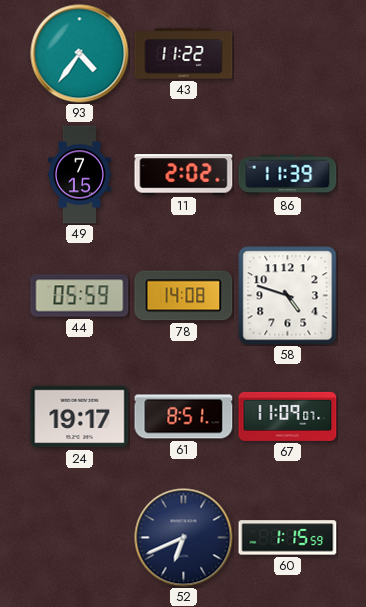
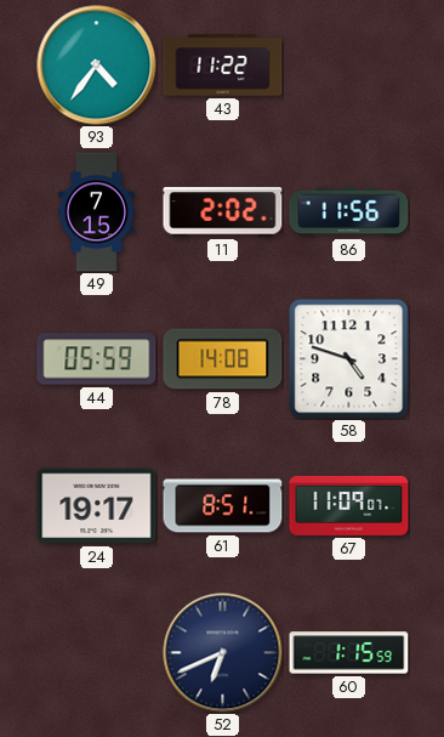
86: 11:39 -> 11:56
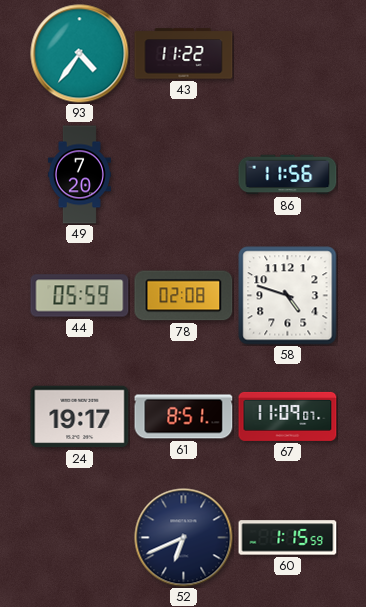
49: 7:15 -> 7:20
11: 2:02 -> none
78: 14:08 -> 02:08
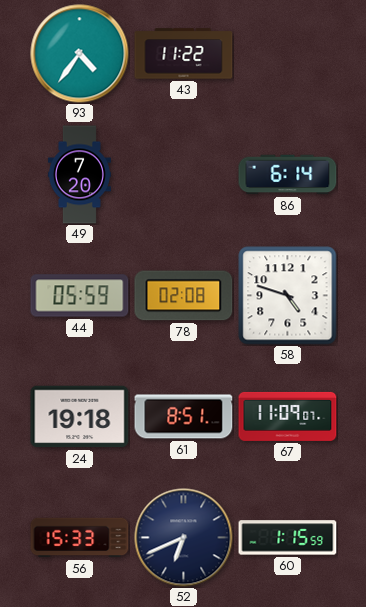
86: 11:56 -> 6:14
24: 19:17 -> 19:18
56: none -> 15:33
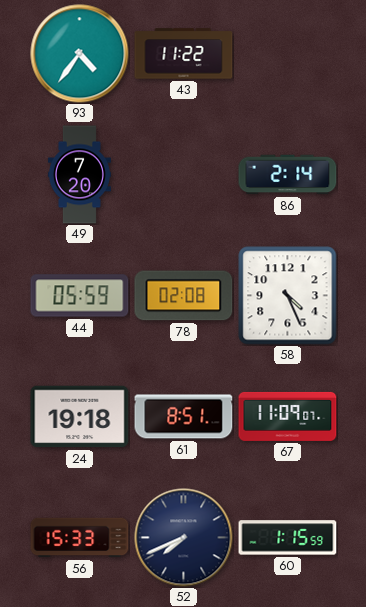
86: 6:14 -> 2:14
58: 4:48 -> 4:26
52: 6:41 -> 7:41
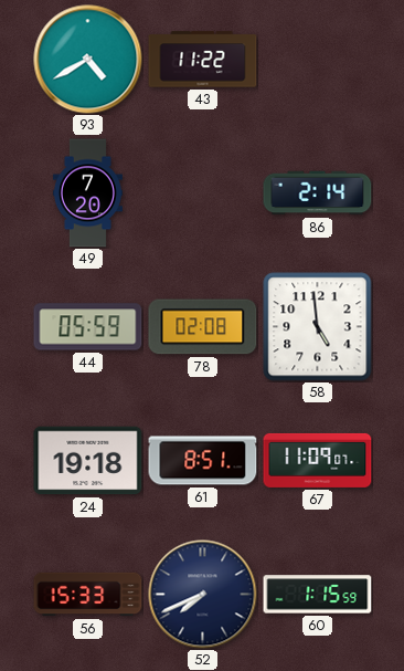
93: 4:36 -> 4:40
58: 4:26 -> 4:59
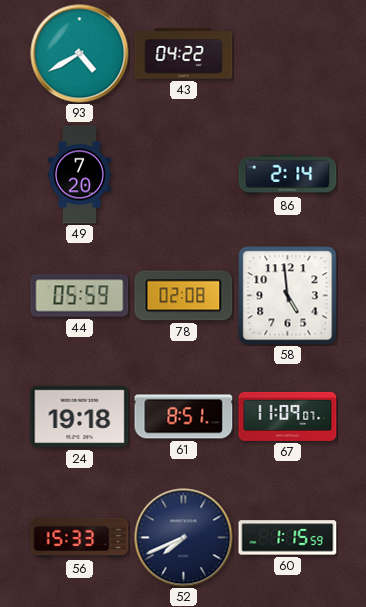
43: 11:22 -> 04:22
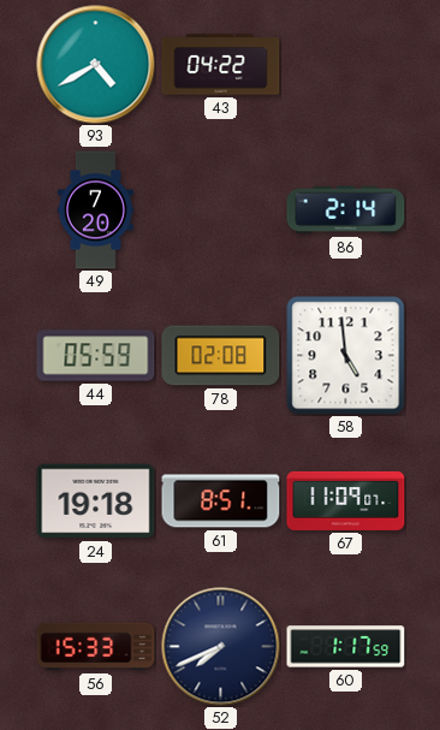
60: 1:15 -> 1:17
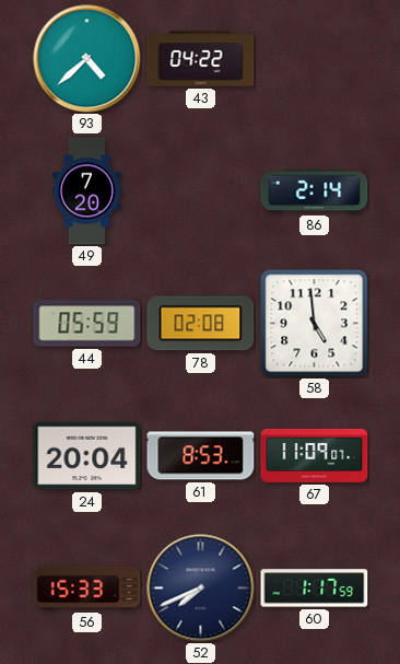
93: 4:40 -> 4:38
24: 19:18 -> 20:04
61: 8:51 -> 8:53
